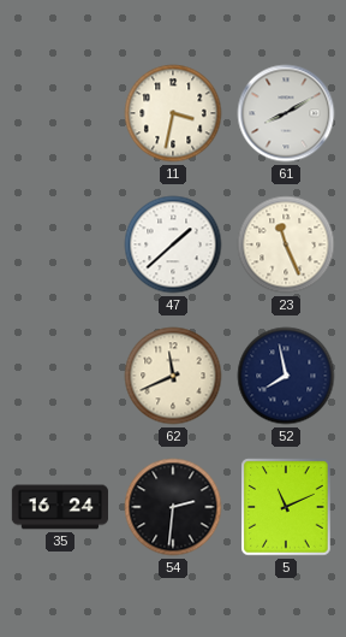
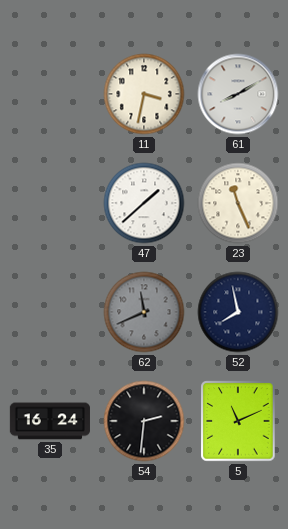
62 dial: cream -> grey
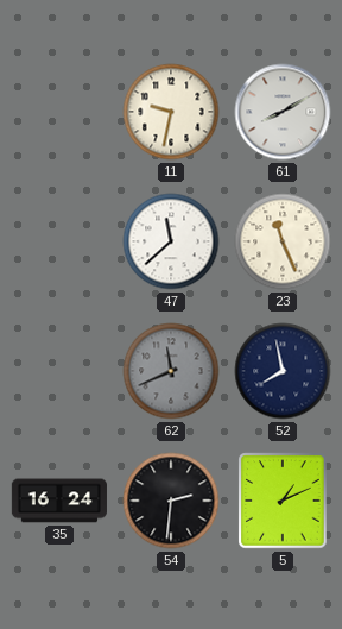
11: 3:32 -> 9:32
47: 1:38 -> 11:38
5: 11:11 -> 1:11
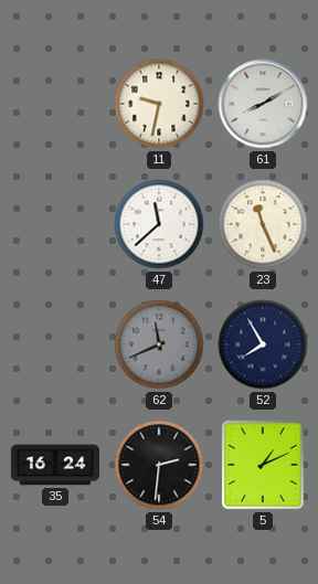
52: 7:58 -> 7:55
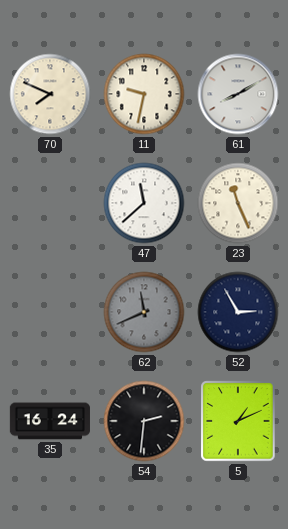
70: none -> 7:49
52: 7:55 -> 2:55
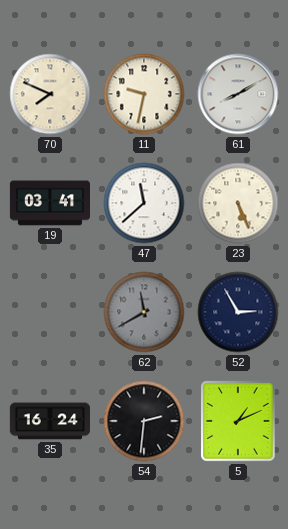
19: none -> 03:41
23: 11:26 -> 5:26
62: 11:41 -> 11:40
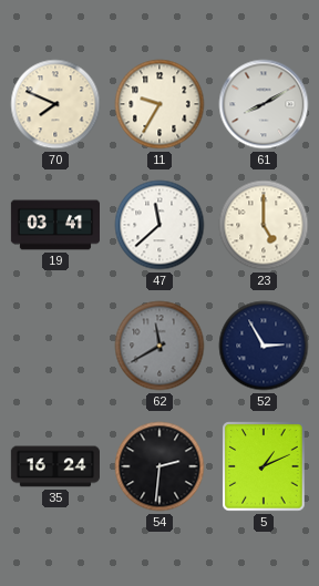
11: 9:32 -> 9:35
23: 5:26 -> 5:00
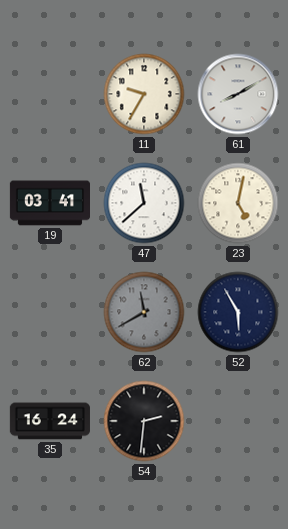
70: 7:49 -> none
23: 5:00 -> 5:02
52: 2:55 -> 5:55
5: 1:11 -> none
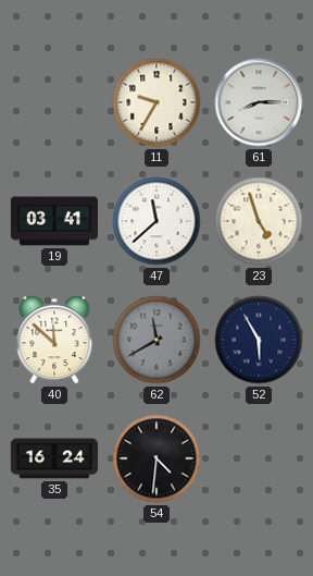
61: 8:10 -> 8:15
23: 5:02 -> 4:57
40: none -> 11:52
54: 2:31 -> 4:31
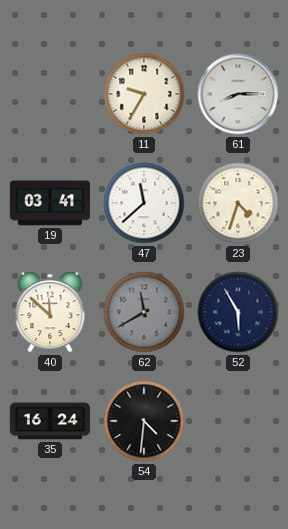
23: 4:57 -> 4:33
